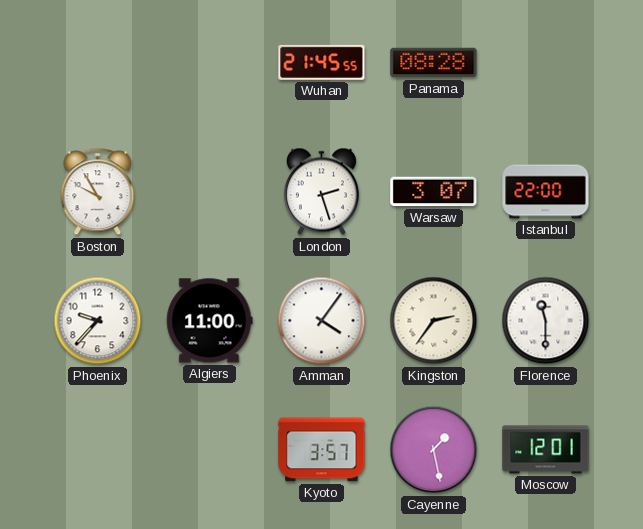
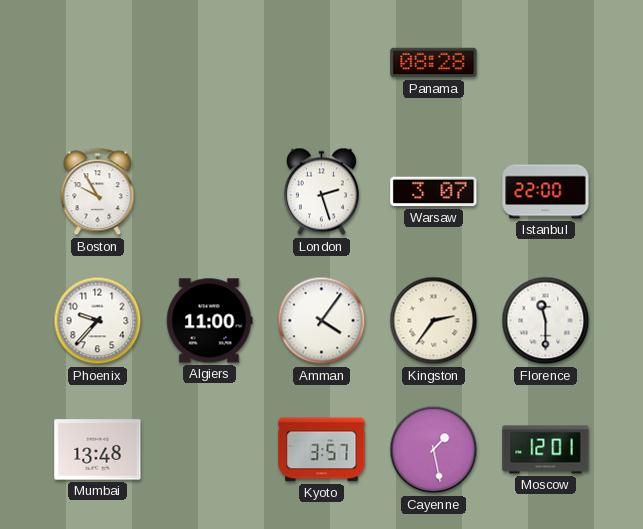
Wuhan: 21:45 -> none
Mumbai: none -> 13:48
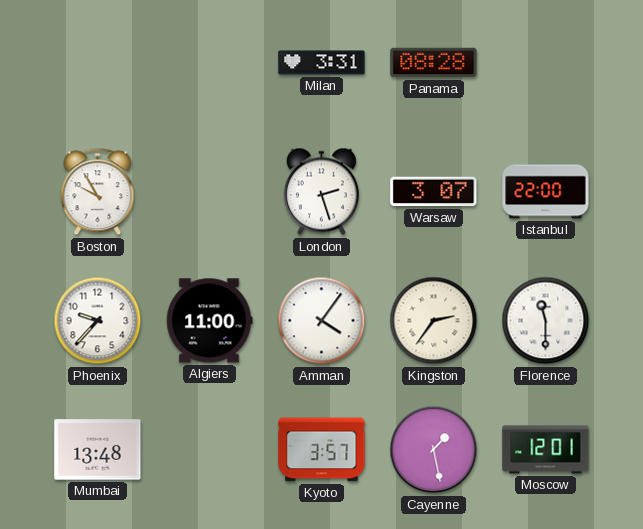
Milan: none -> 3:31
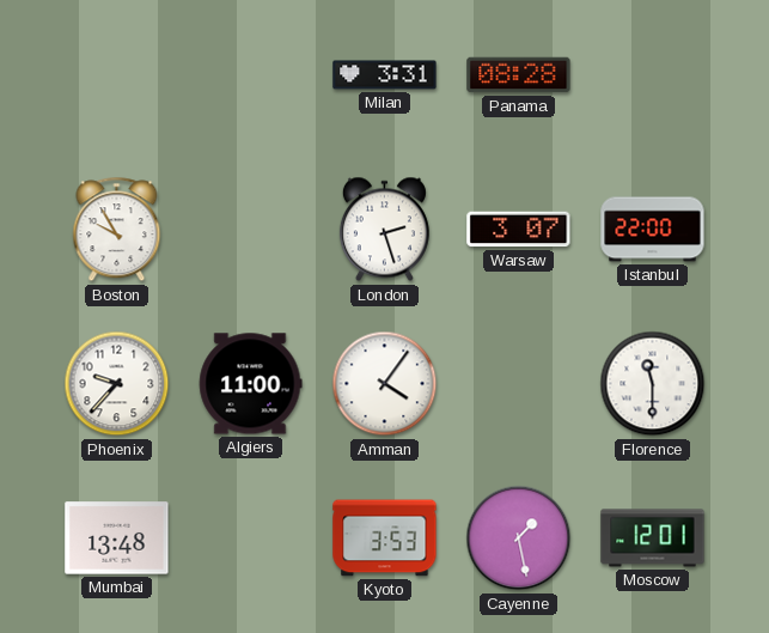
Kingston: 2:36 -> none
Kyoto: 3:57 -> 3:53
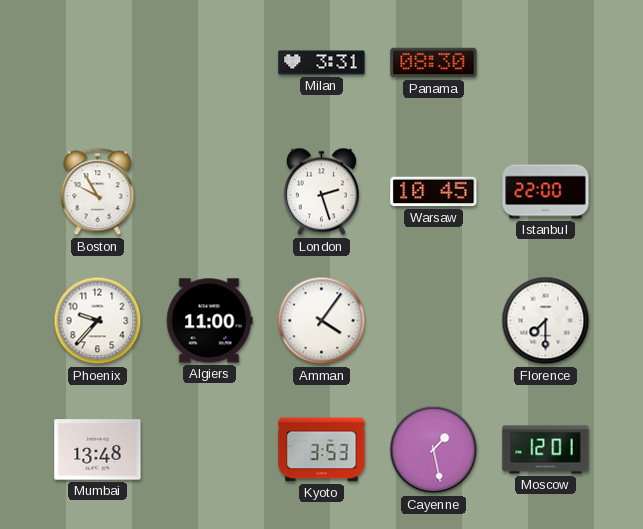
Panama: 08:28 -> 08:30
Warsaw: 3:07 -> 10:45
Florence: 11:30 -> 7:30
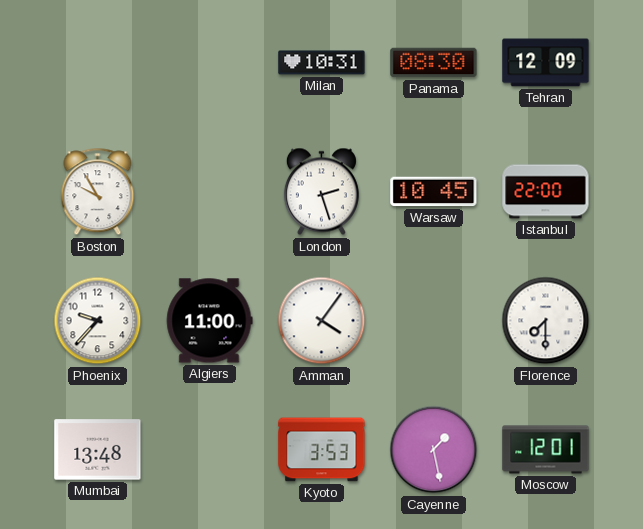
Milan: 3:31 -> 10:31
Tehran: none -> 12:09
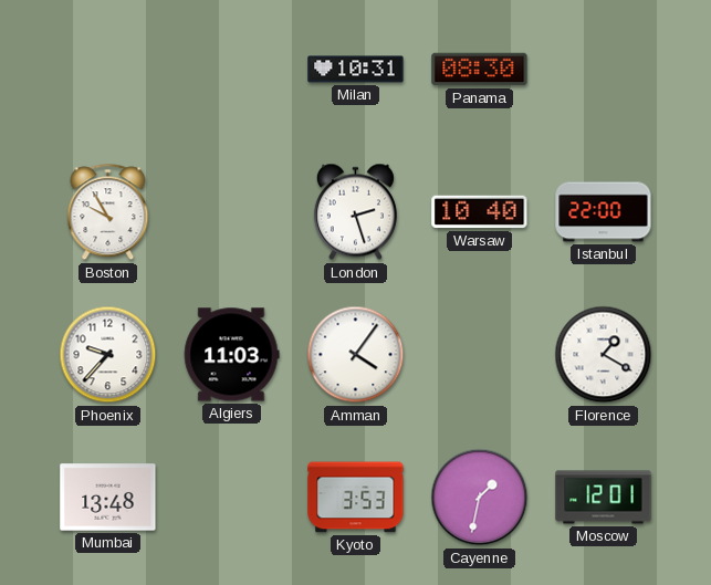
Tehran: 12:09 -> none
Warsaw: 10:45 -> 10:40
Algiers: 11:00 -> 11:03
Florence: 7:30 -> 1:20
Cayenne: 1:28 -> 1:32
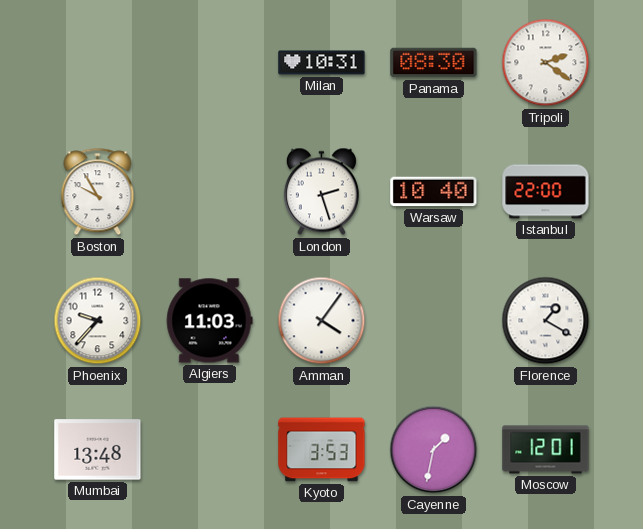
Tripoli: none -> 2:21
